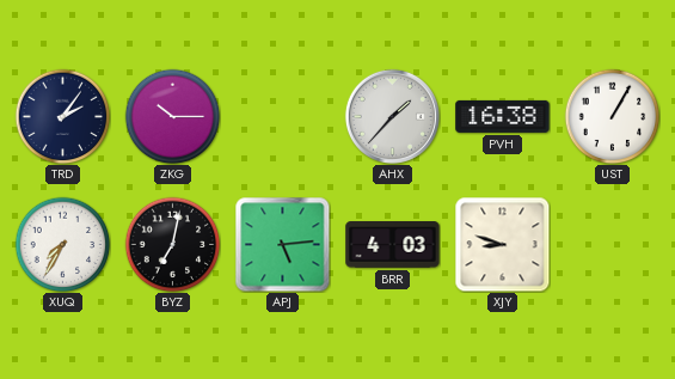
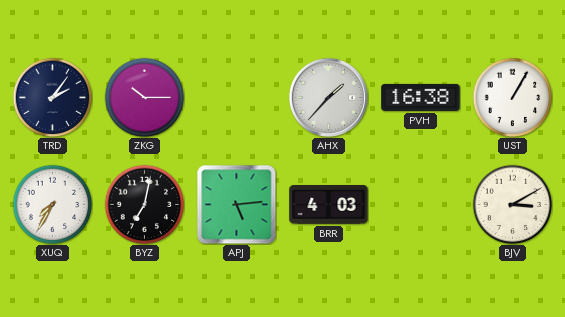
XJY: 8:48 -> none
BJV: none -> 3:10
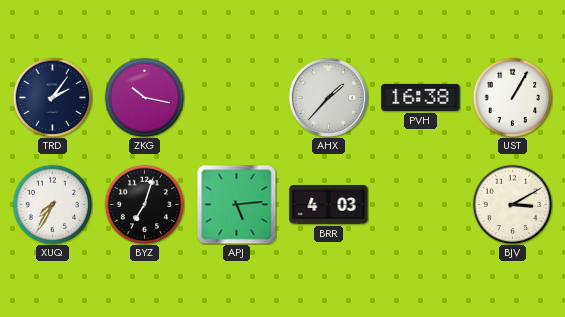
ZKG: 10:15 -> 10:17
BYZ: 7:02 -> 7:03
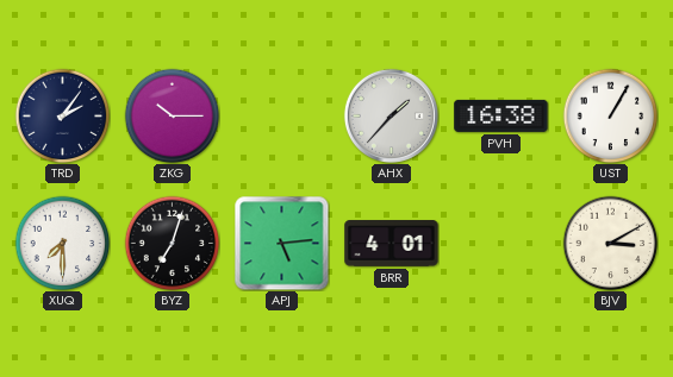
ZKG: 10:17 -> 10:15
XUQ: 7:35 -> 7:30
BRR: 4:03 -> 4:01
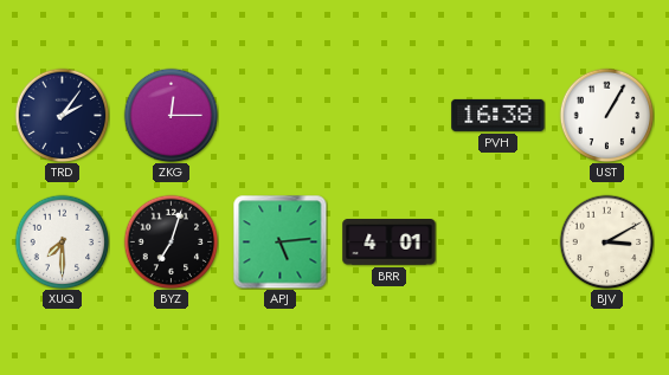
ZKG: 10:15 -> 12:15
AHX: 1:37 -> none
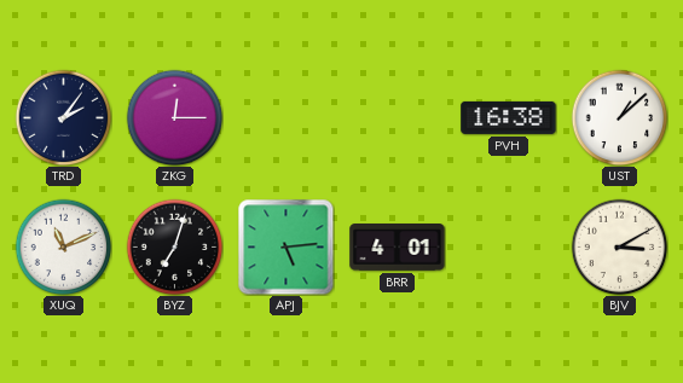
UST: 1:05 -> 1:08
XUQ: 7:30 -> 11:11
